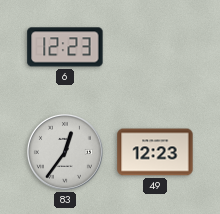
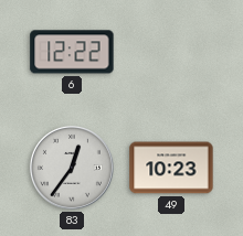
6: 12:23 -> 12:22
49: 12:23 -> 10:23
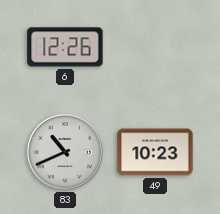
6: 12:22 -> 12:26
83: 12:36 -> 10:41
